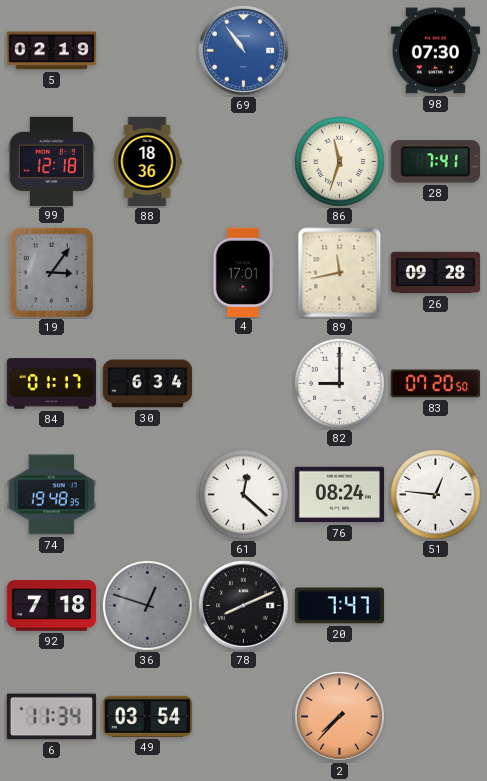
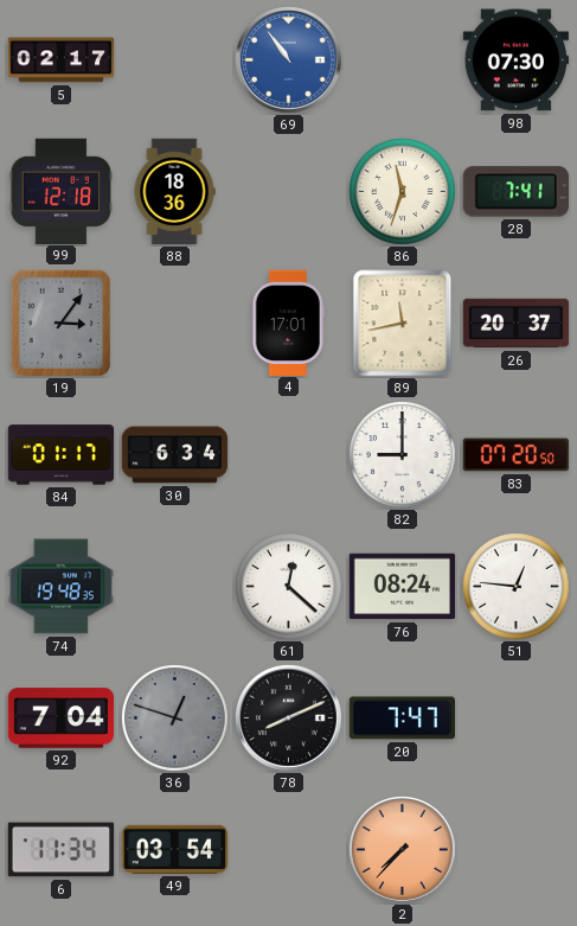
5: 02:19 -> 02:17
26: 09:28 -> 20:37
92: 7:18 -> 7:04
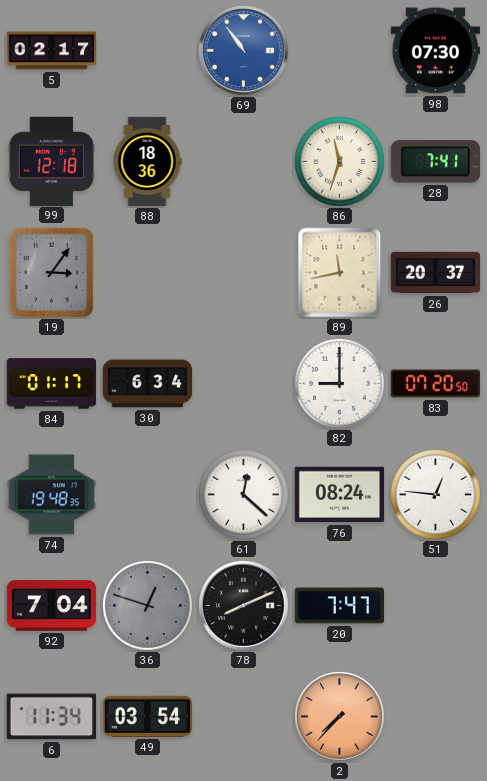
4: 17:01 -> none
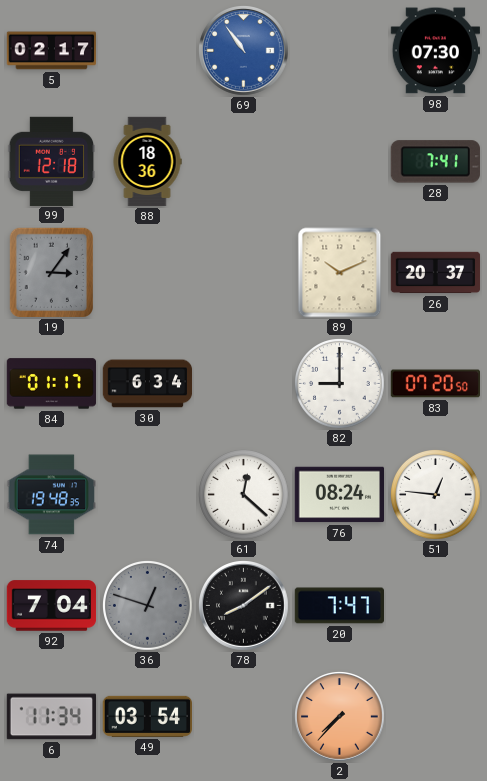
86: 11:33 -> none
89: 11:43 -> 10:11
78: 8:11 -> 8:09
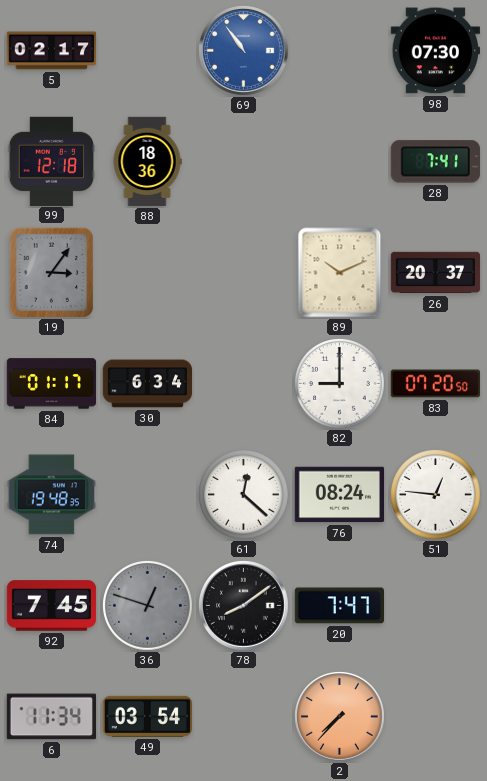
92: 7:04 -> 7:45
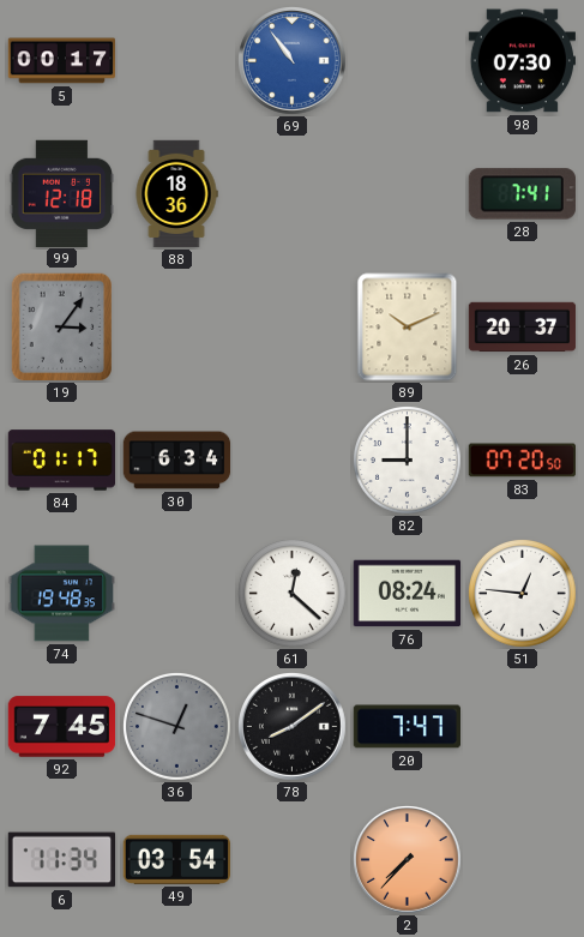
5: 02:17 -> 00:17
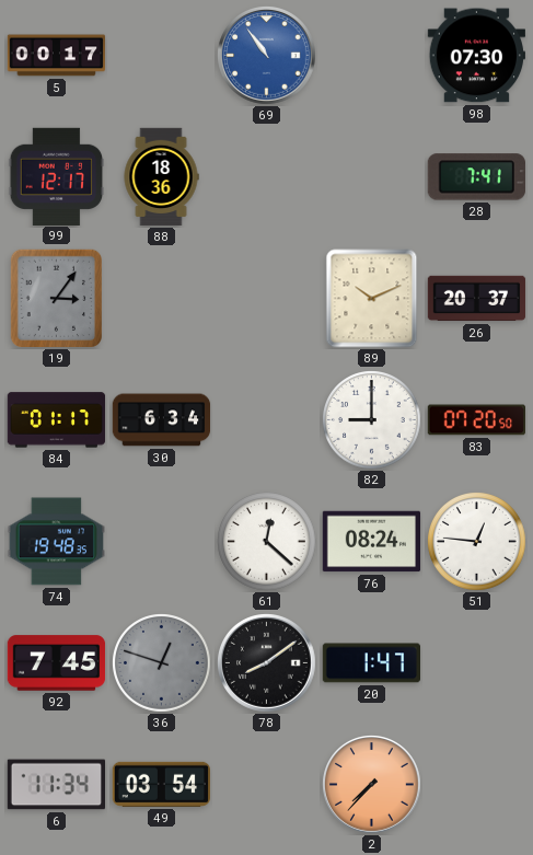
99: 12:18 -> 12:17
20: 7:47 -> 1:47
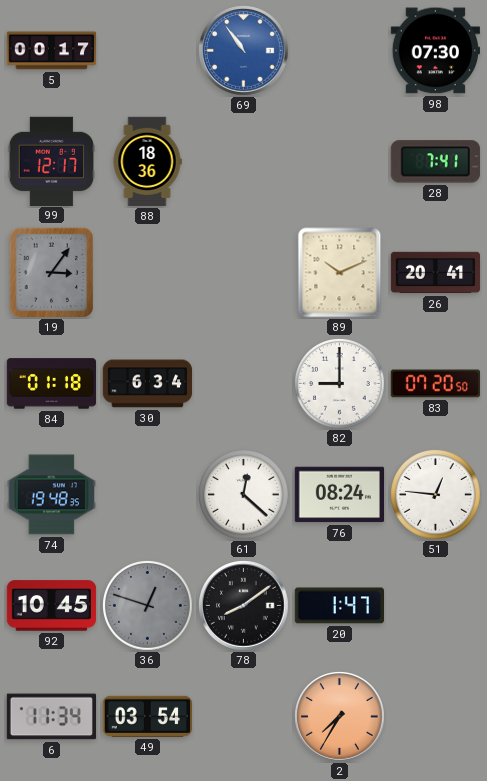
26: 20:37 -> 20:41
84: 01:17 -> 01:18
92: 7:45 -> 10:45
2: 7:37 -> 7:35
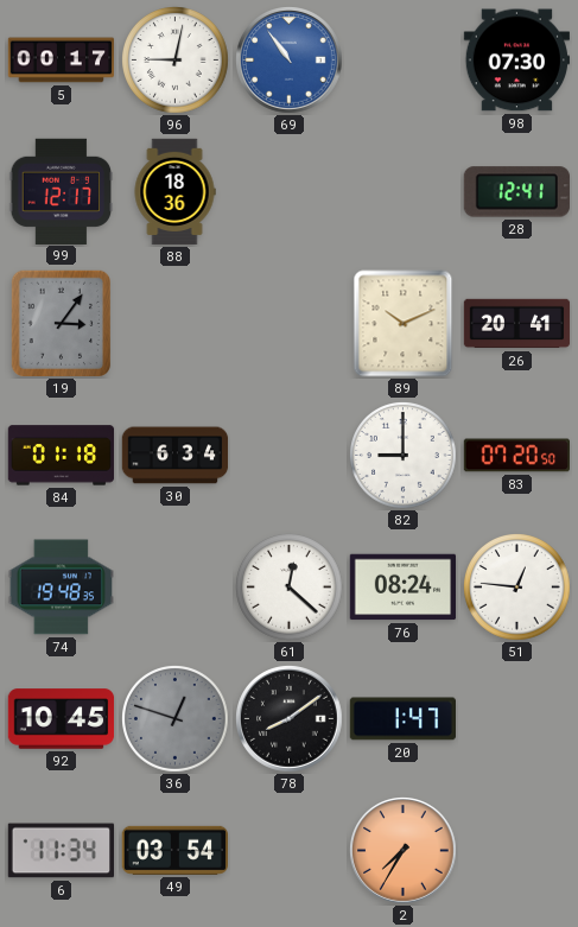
96: none -> 9:02
28: 7:41 -> 12:41
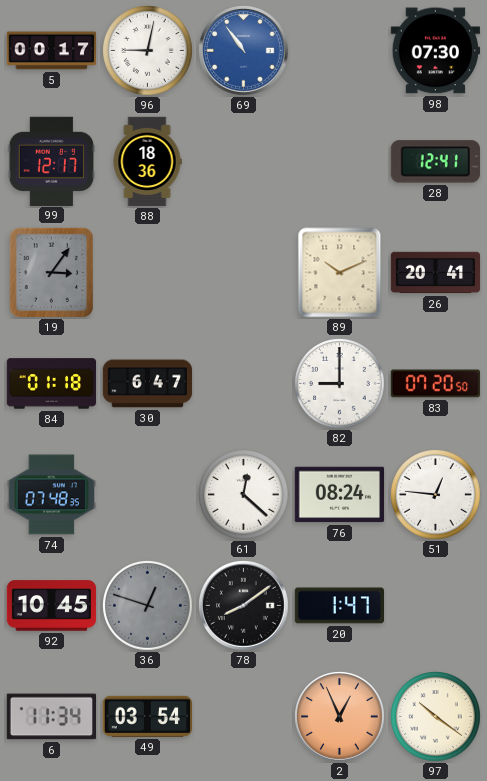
30: 6:34 -> 6:47
74: 19:48 -> 07:48
2: 7:35 -> 12:56
97: none -> 10:21
